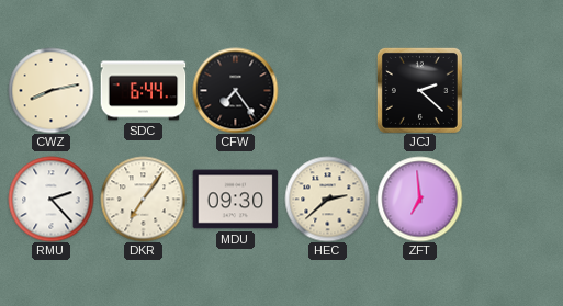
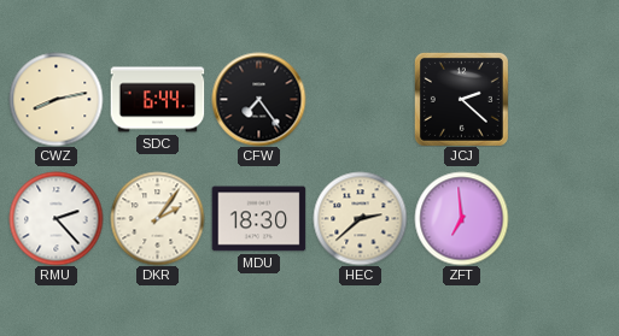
DKR: 7:06 -> 2:06
MDU: 09:30 -> 18:30
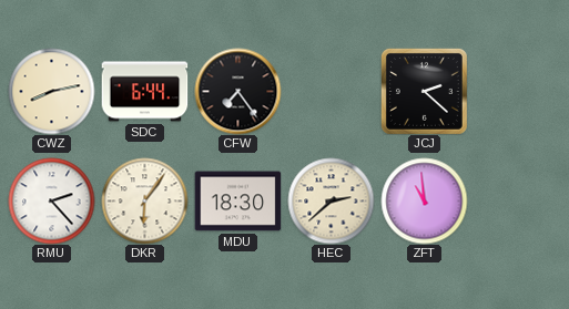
DKR: 2:06 -> 6:06
ZFT: 6:59 -> 10:59
